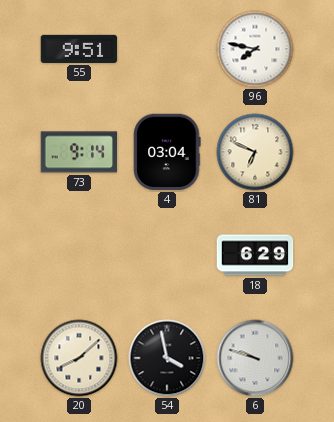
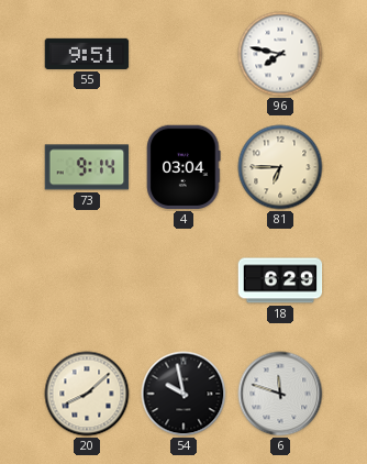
81: 6:49 -> 6:45
54: 3:58 -> 9:58
6: 9:48 -> 11:48
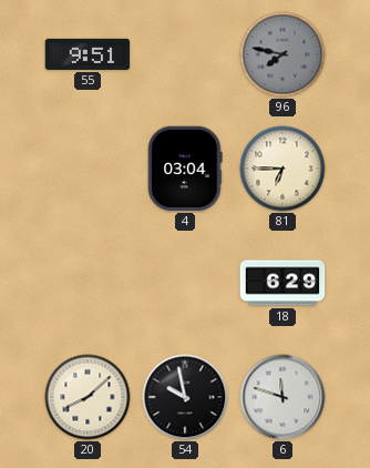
96 dial: white -> grey
73: 9:14 -> none
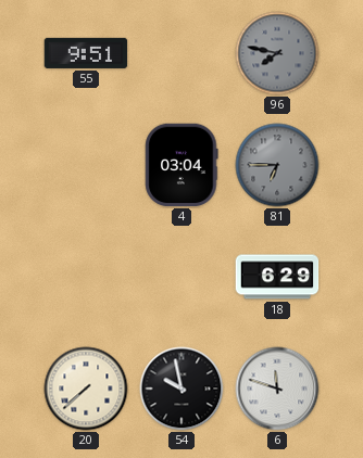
81 dial: cream -> grey
20: 8:08 -> 7:38
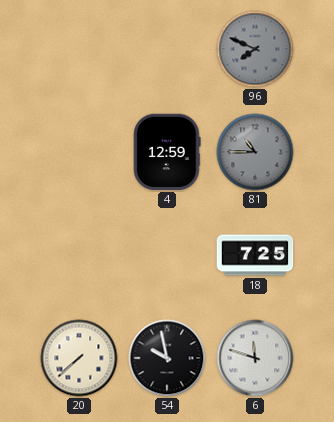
55: 9:51 -> none
96: 7:47 -> 7:49
4: 03:04 -> 12:59
81: 6:45 -> 10:45
18: 6:29 -> 7:25
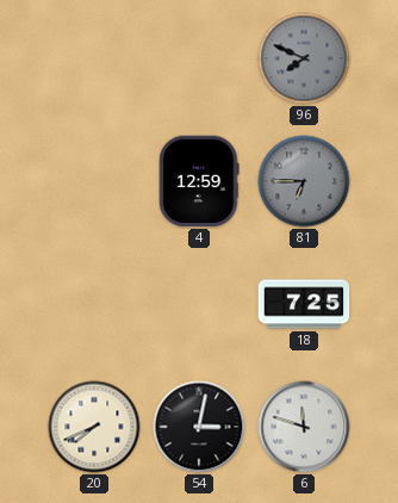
81: 10:45 -> 6:45
20: 7:38 -> 7:41
54: 9:58 -> 3:02
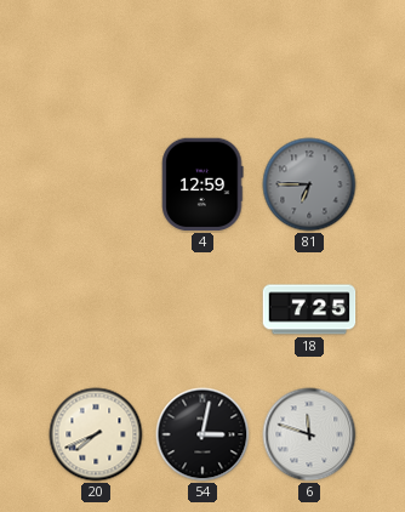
96: 7:49 -> none
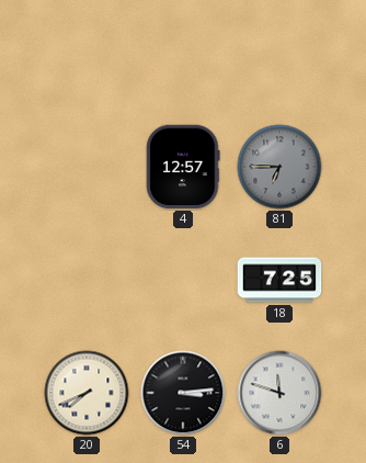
4: 12:59 -> 12:57
54: 3:02 -> 3:14
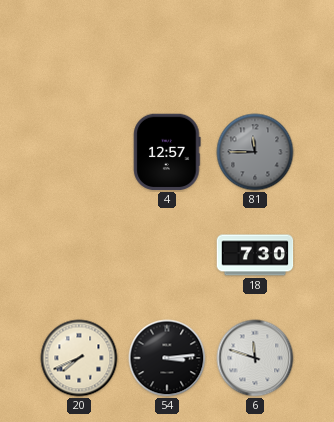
81: 6:45 -> 11:45
18: 7:25 -> 7:30
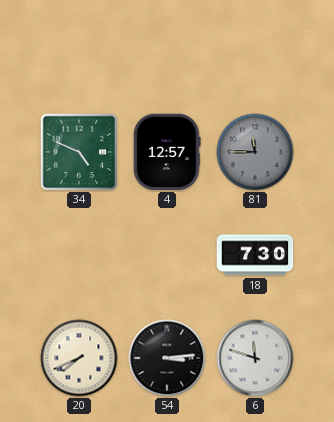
34: none -> 4:49
